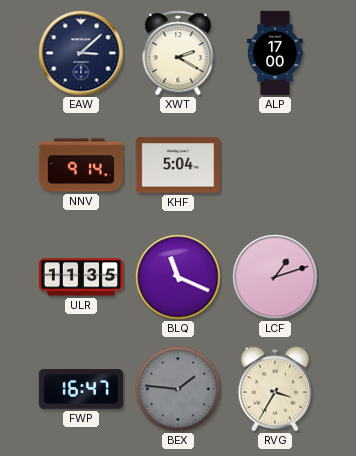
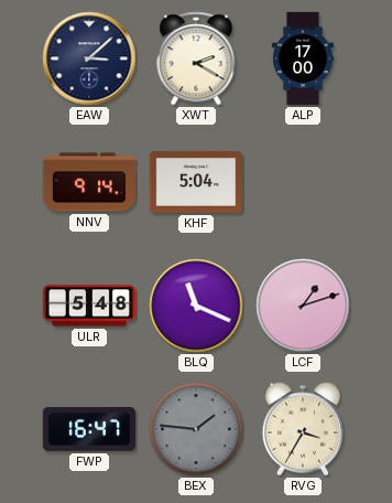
ULR: 11:35 -> 5:48
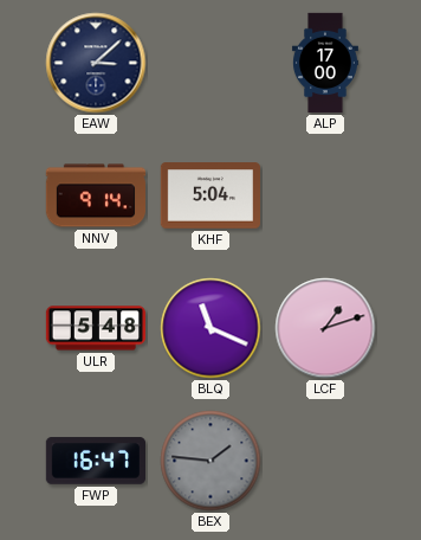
XWT: 2:20 -> none
RVG: 3:35 -> none
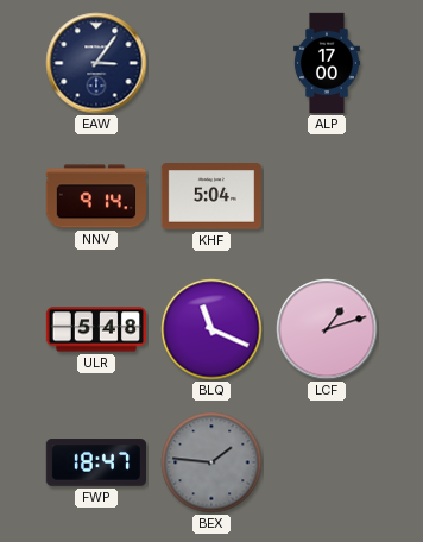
EAW: 3:08 -> 3:06
FWP: 16:47 -> 18:47
